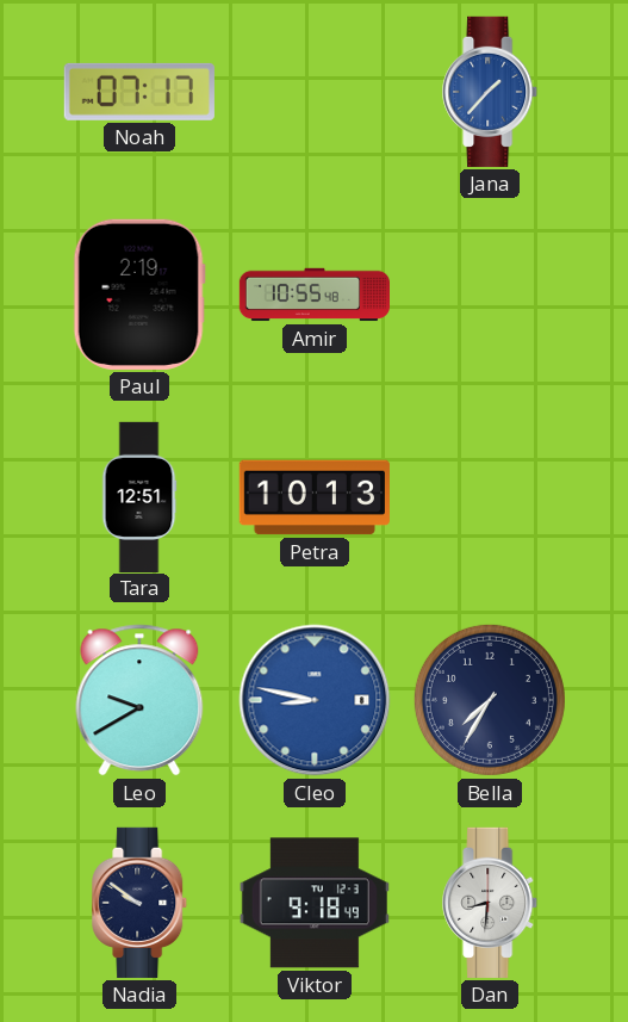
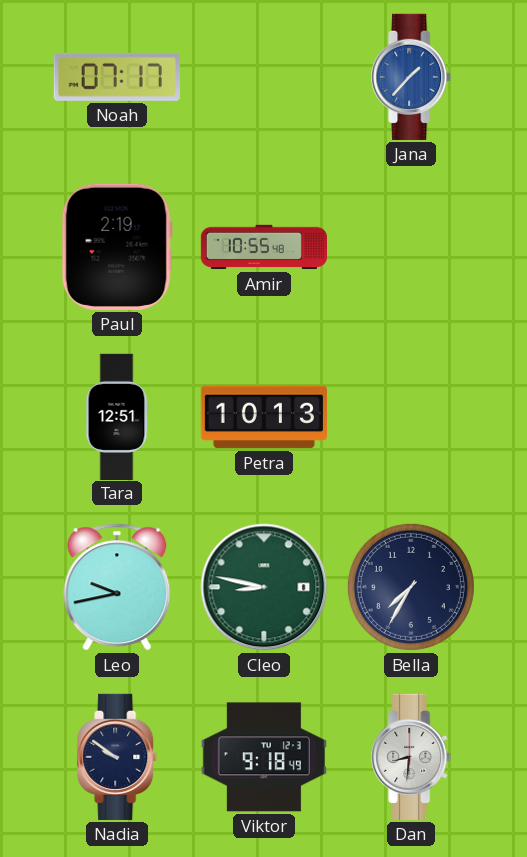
Leo: 9:40 -> 9:43
Cleo dial: blue -> green
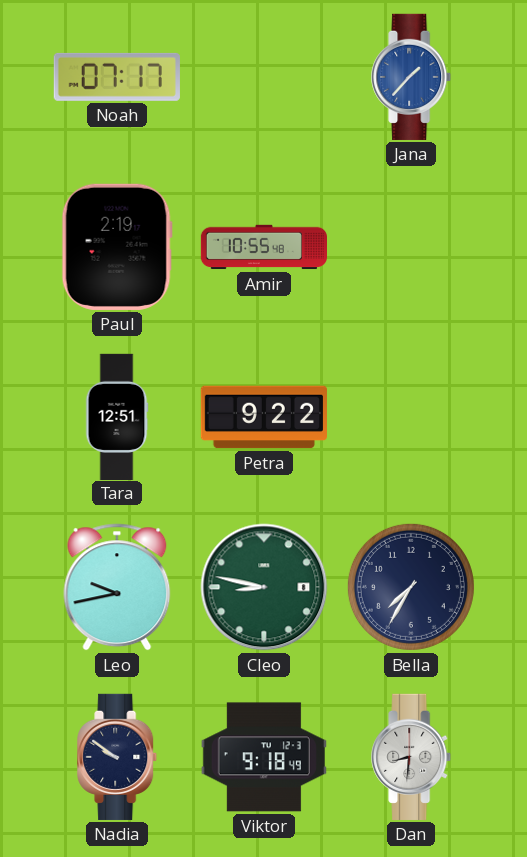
Petra: 10:13 -> 9:22
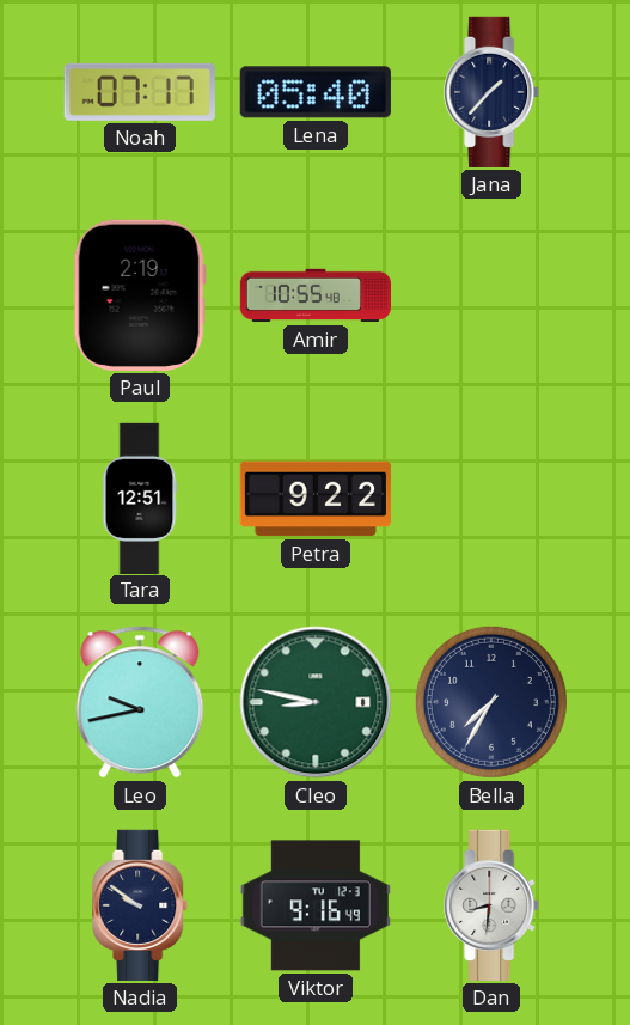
Lena: none -> 05:40
Jana dial: blue -> navy
Viktor: 9:18 -> 9:16
